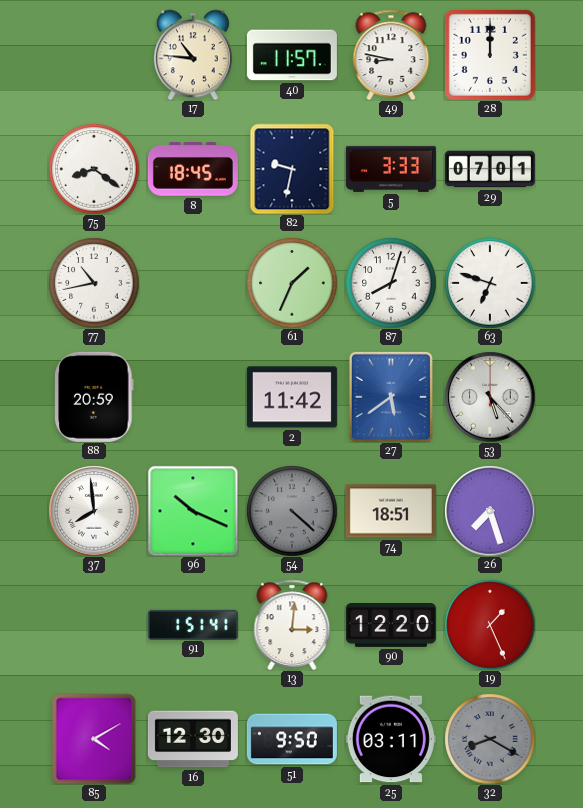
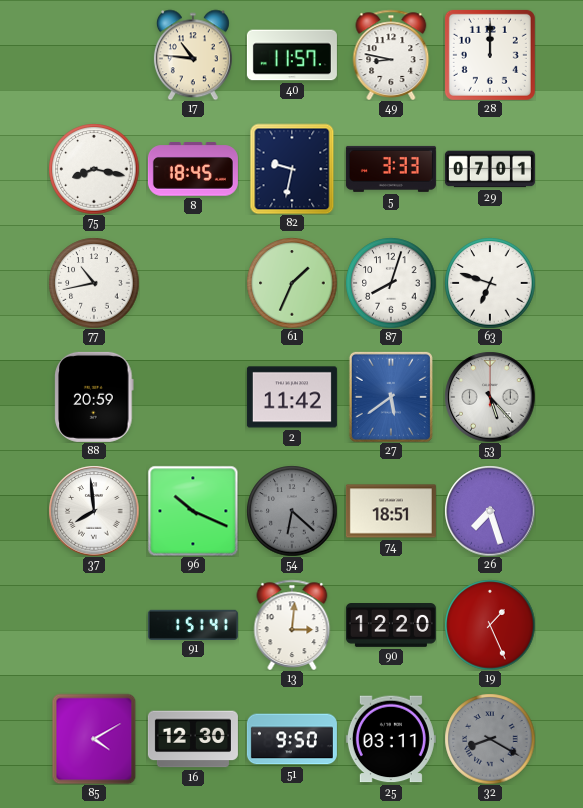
75: 8:21 -> 8:17
54: 4:22 -> 6:22
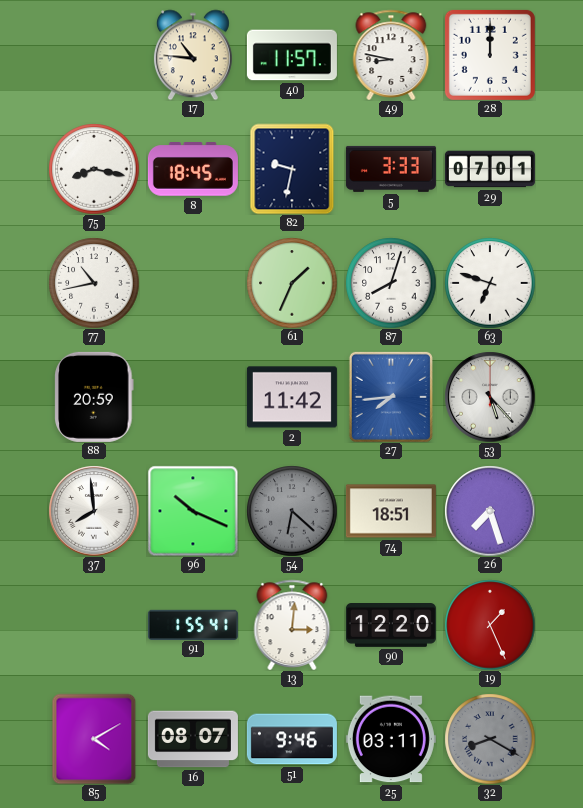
27: 5:39 -> 7:44
91: 1:51 -> 1:55
16: 12:30 -> 08:07
51: 9:50 -> 9:46
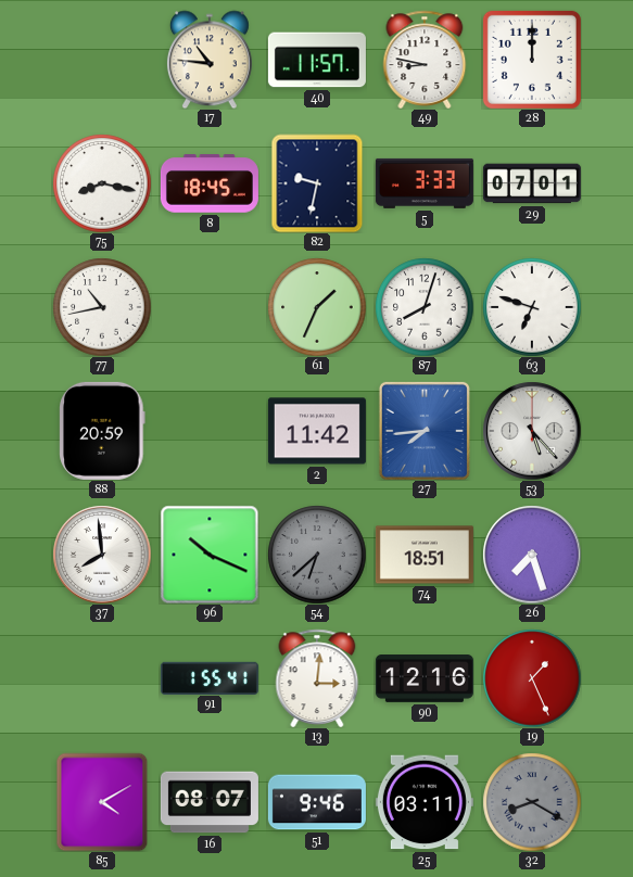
54: 6:22 -> 6:38
90: 12:20 -> 12:16
